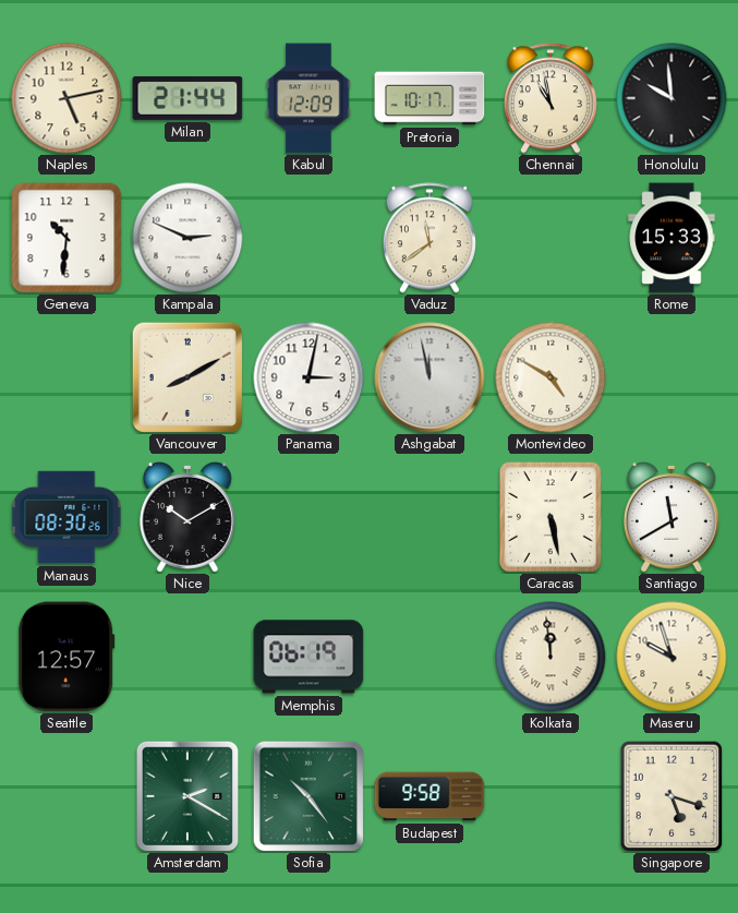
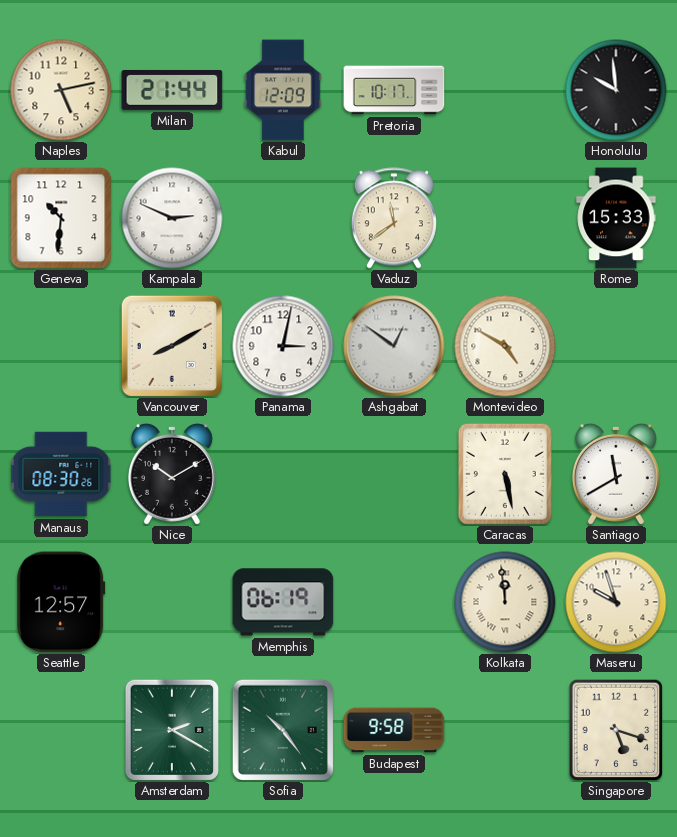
Chennai: 10:58 -> none
Ashgabat: 11:58 -> 12:51
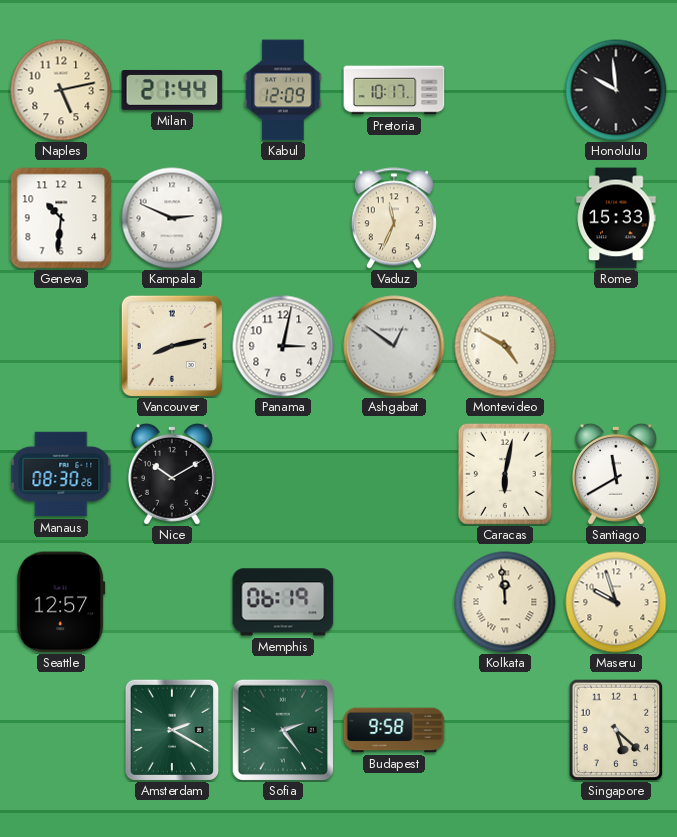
Vaduz: 11:39 -> 11:34
Vancouver: 8:10 -> 8:13
Caracas: 5:28 -> 6:02
Sofia: 10:24 -> 2:24
Singapore: 5:18 -> 5:22
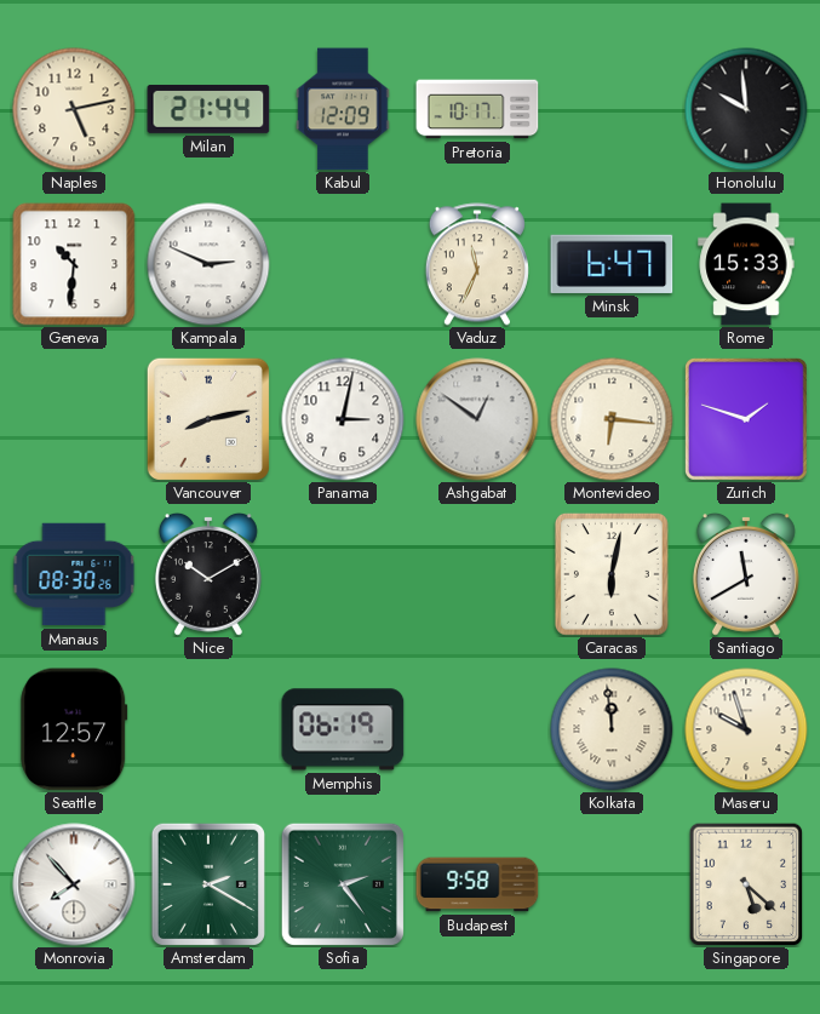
Minsk: none -> 6:47
Montevideo: 4:50 -> 6:16
Zurich: none -> 1:48
Monrovia: none -> 7:53
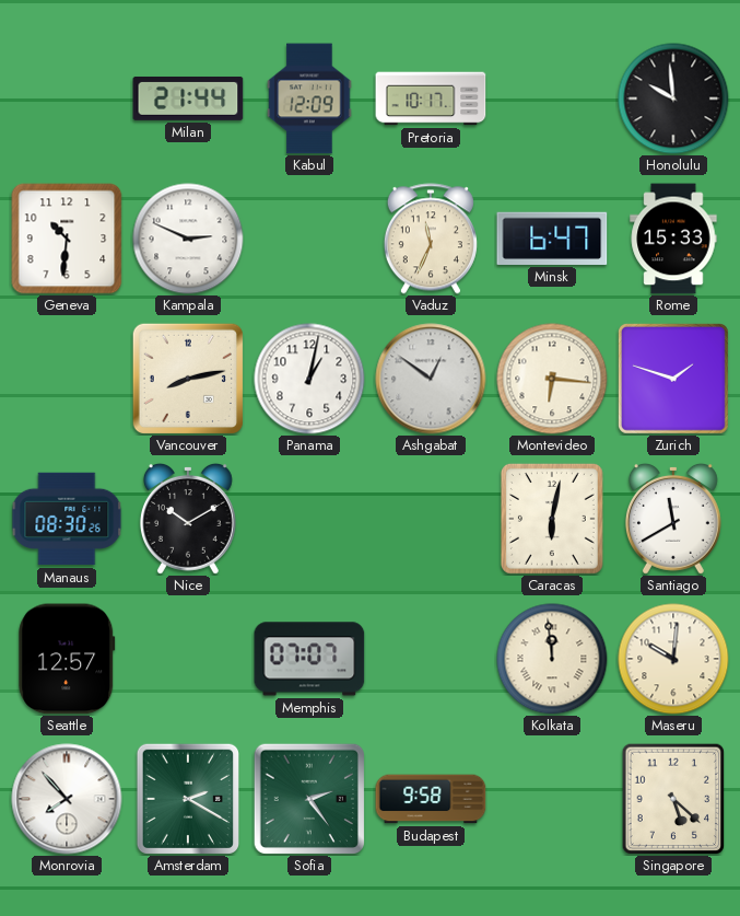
Naples: 5:13 -> none
Panama: 3:02 -> 1:02
Memphis: 06:19 -> 07:07
Maseru: 9:57 -> 10:01
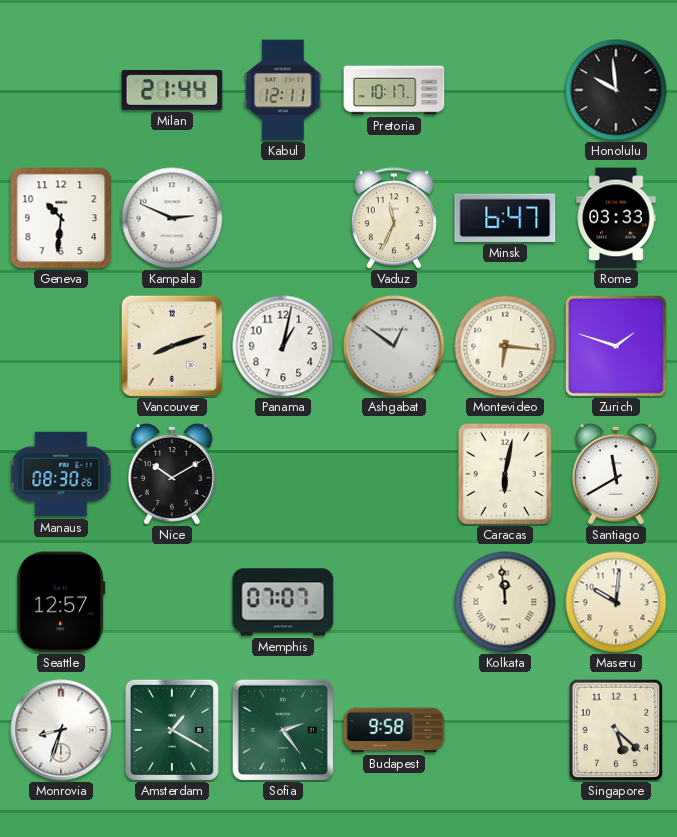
Kabul: 12:09 -> 12:11
Rome: 15:33 -> 03:33
Vancouver: 8:13 -> 8:12
Monrovia: 7:53 -> 8:33
Amsterdam: 2:20 -> 1:20
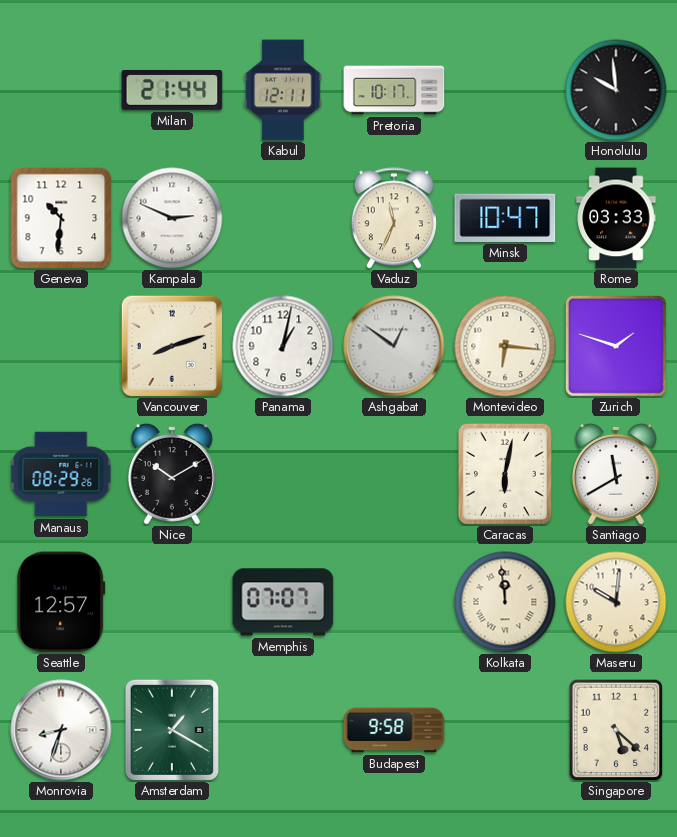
Minsk: 6:47 -> 10:47
Manaus: 08:30 -> 08:29
Sofia: 2:24 -> none
